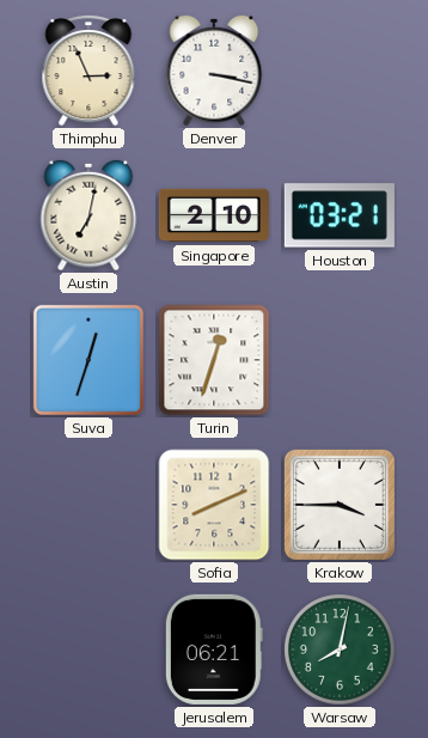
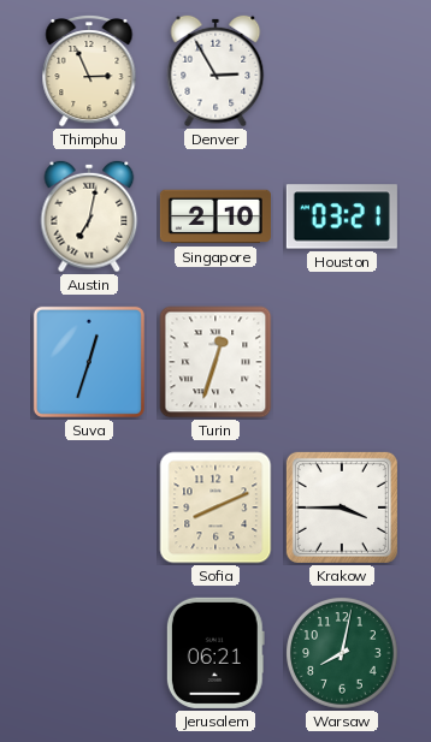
Denver: 3:17 -> 2:55
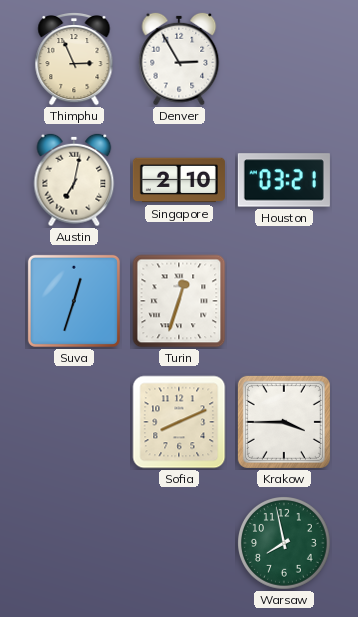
Jerusalem: 06:21 -> none
Warsaw: 8:02 -> 7:58
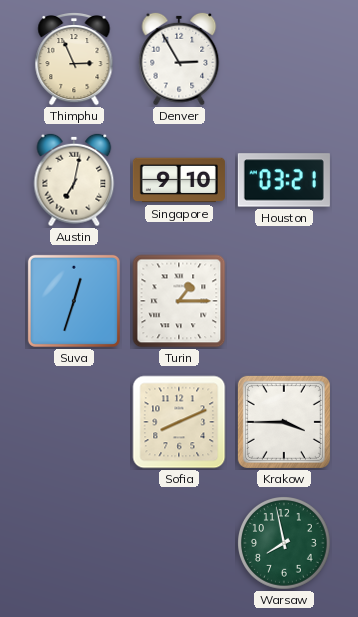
Singapore: 2:10 -> 9:10
Turin: 12:33 -> 1:15
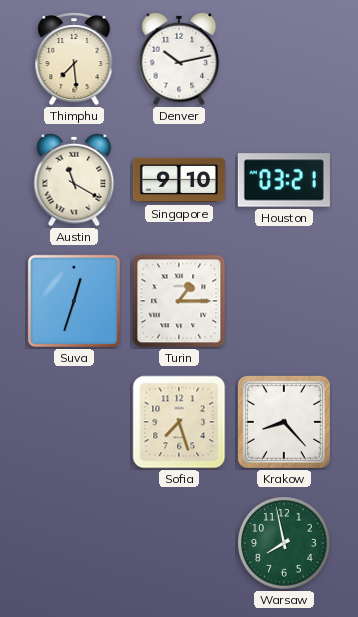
Thimphu: 2:56 -> 7:29
Denver: 2:55 -> 10:13
Austin: 7:02 -> 11:20
Sofia: 8:11 -> 7:27
Krakow: 3:45 -> 8:23
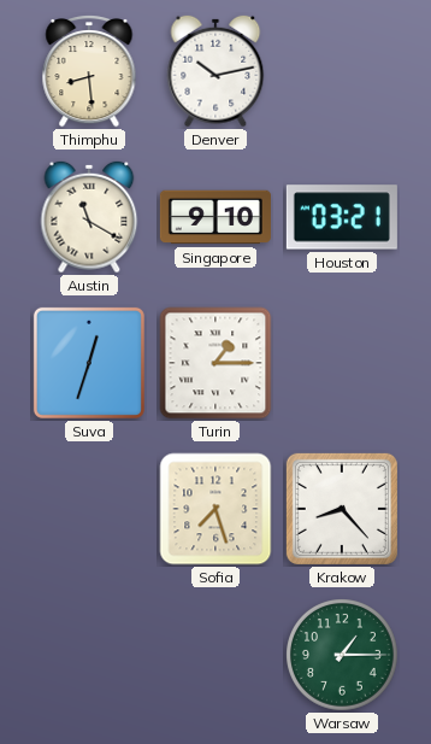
Thimphu: 7:29 -> 8:29
Warsaw: 7:58 -> 1:15
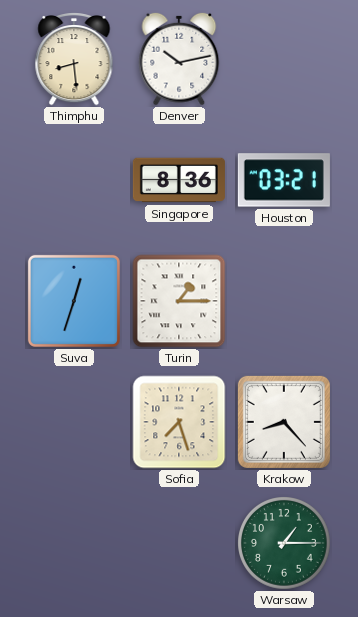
Austin: 11:20 -> none
Singapore: 9:10 -> 8:36
